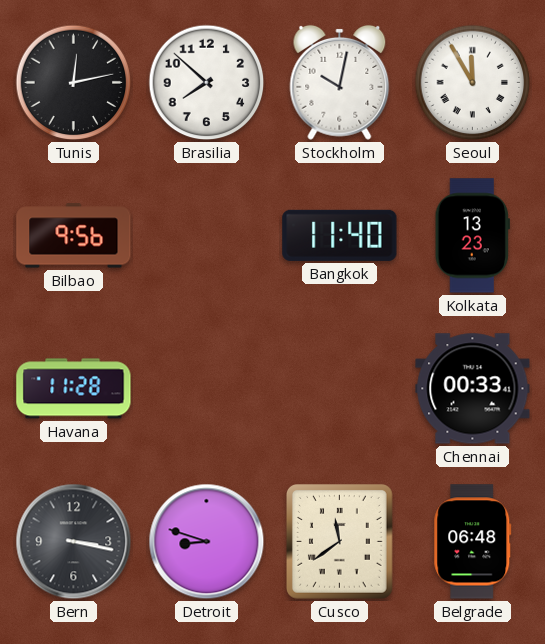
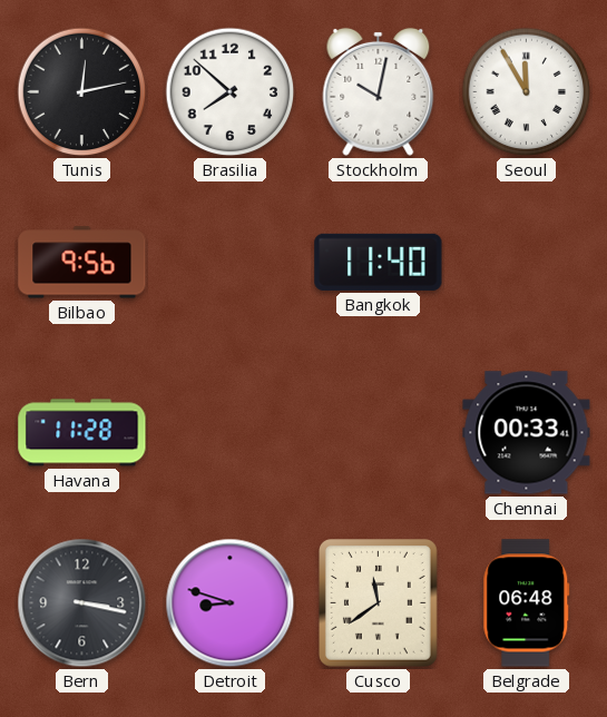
Kolkata: 13:23 -> none
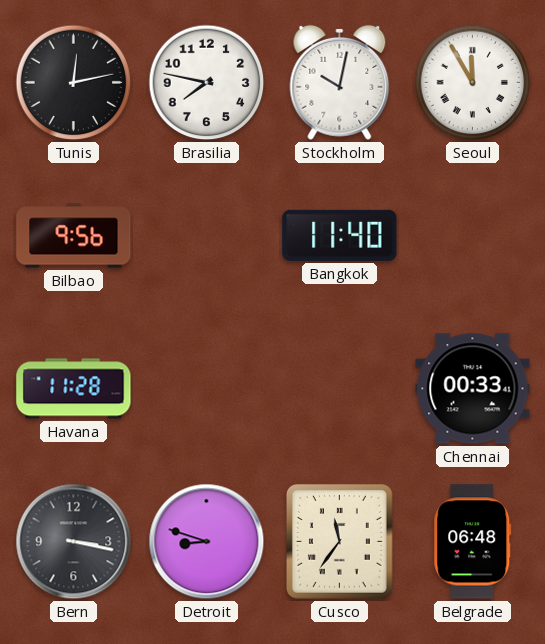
Brasilia: 7:52 -> 7:47
Cusco: 11:39 -> 11:36
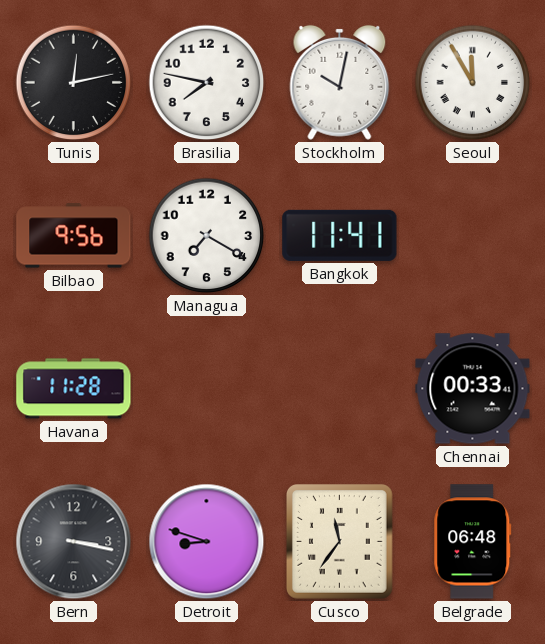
Managua: none -> 7:20
Bangkok: 11:40 -> 11:41
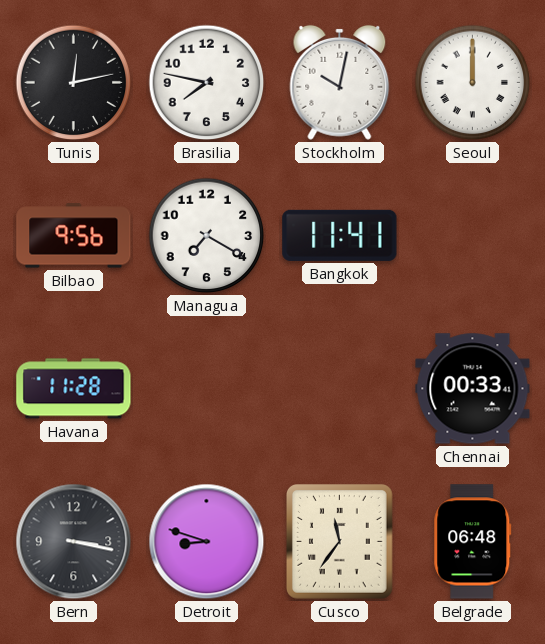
Seoul: 11:55 -> 12:00
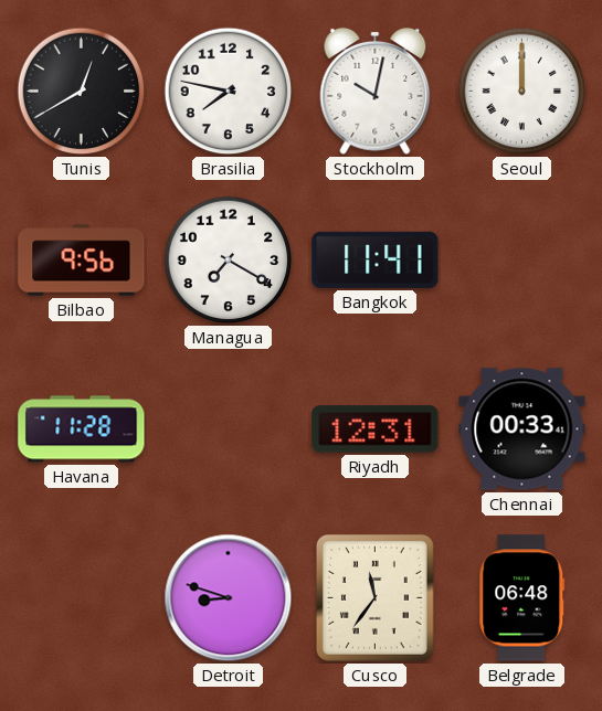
Tunis: 12:13 -> 12:40
Riyadh: none -> 12:31
Bern: 3:17 -> none
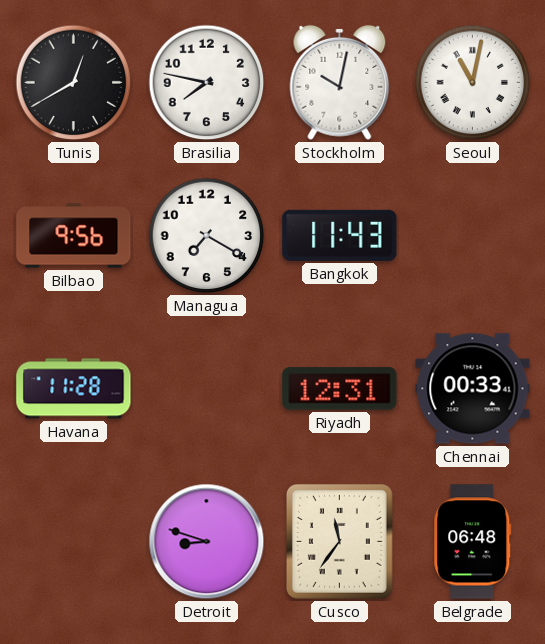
Seoul: 12:00 -> 11:02
Bangkok: 11:41 -> 11:43
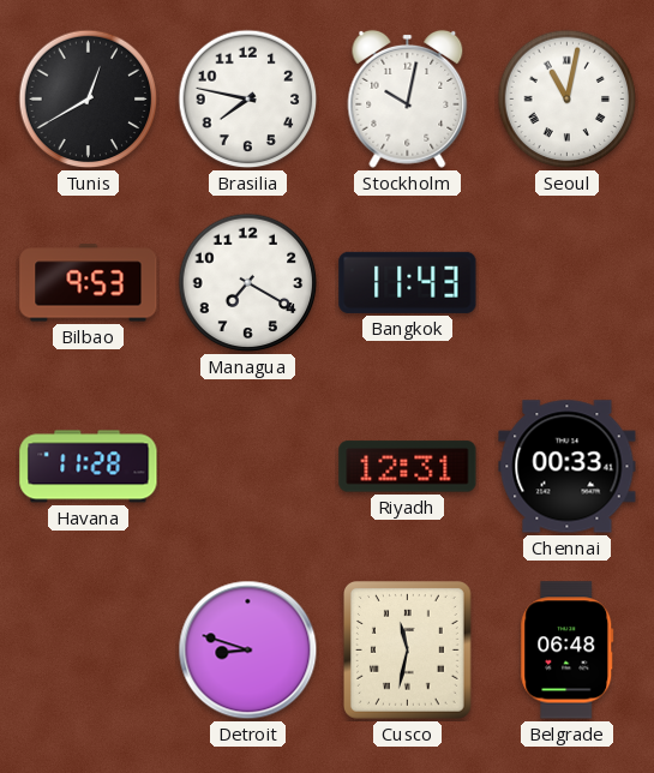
Bilbao: 9:56 -> 9:53
Cusco: 11:36 -> 11:32
